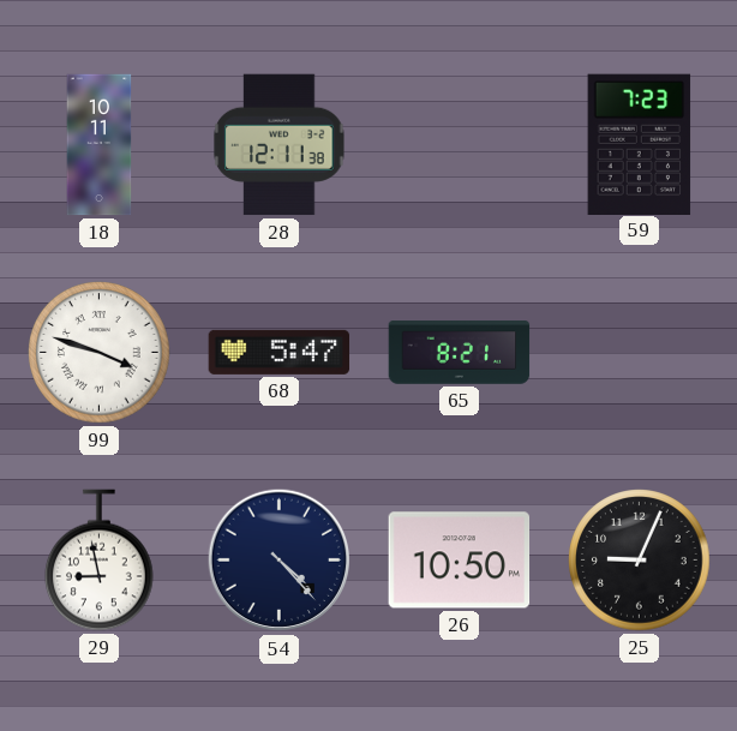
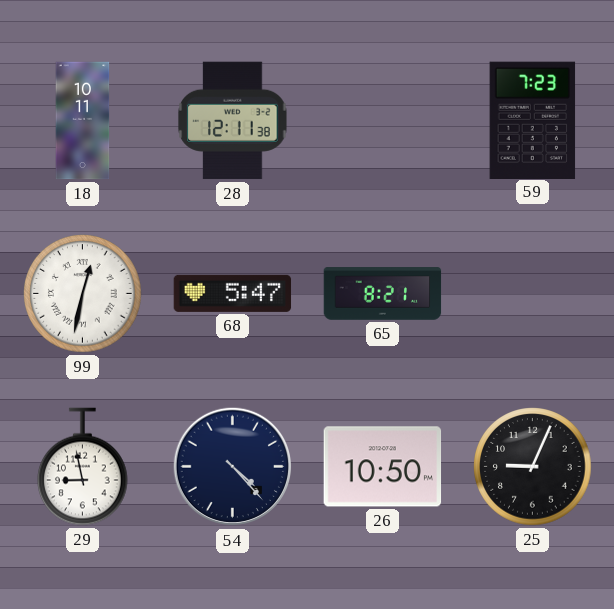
99: 3:48 -> 12:32
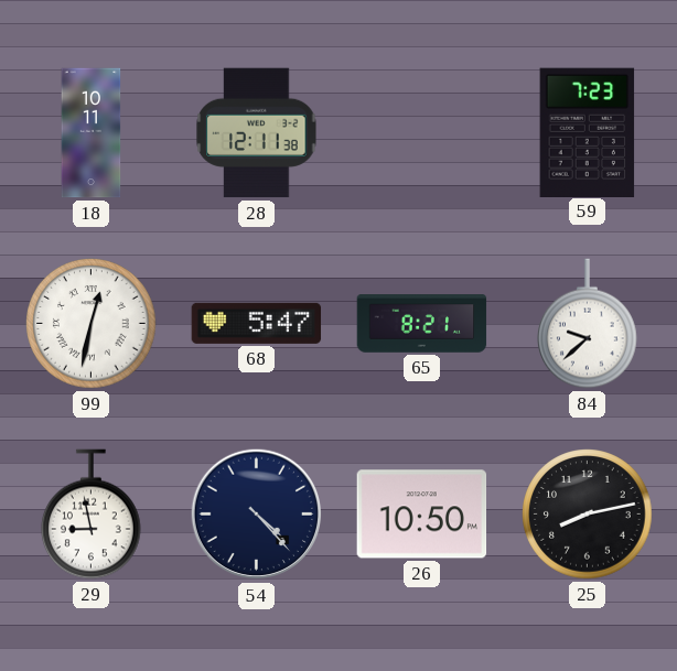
84: none -> 9:38
25: 9:04 -> 8:13
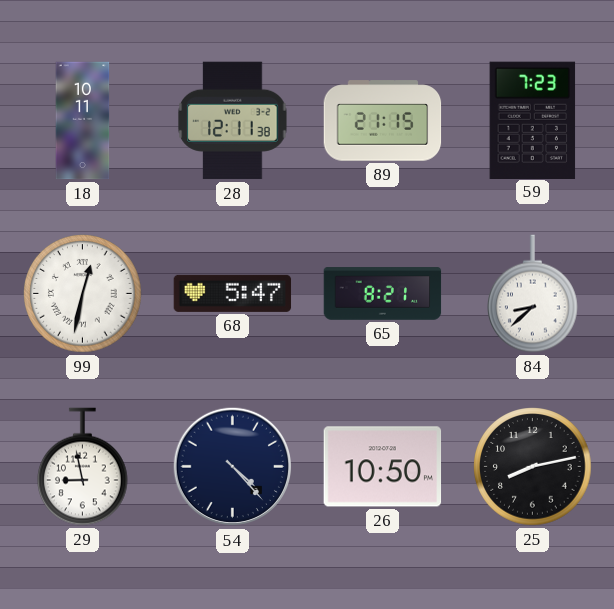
89: none -> 21:15
84: 9:38 -> 8:38
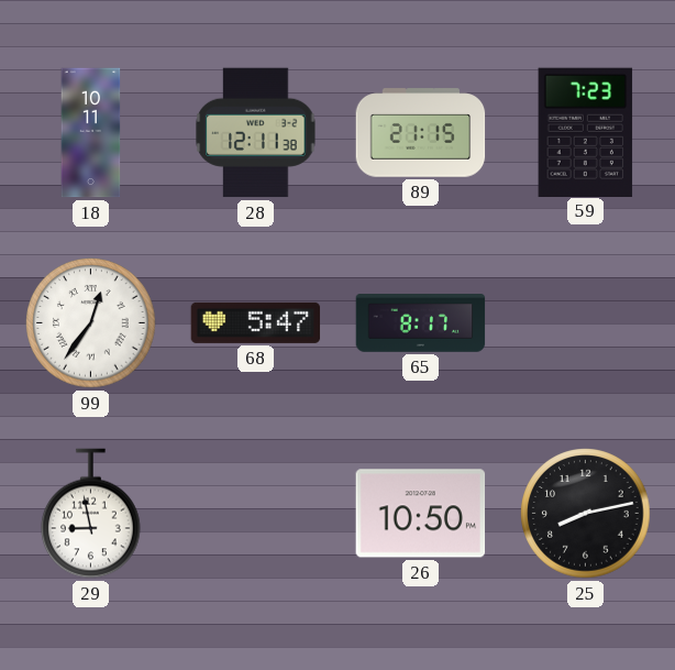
99: 12:32 -> 12:36
65: 8:21 -> 8:17
84: 8:38 -> none
54: 4:23 -> none
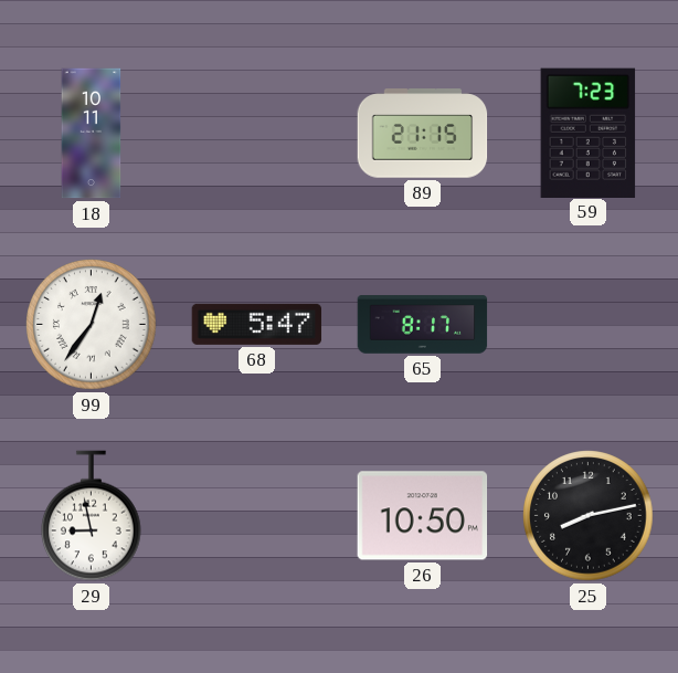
28: 12:11 -> none
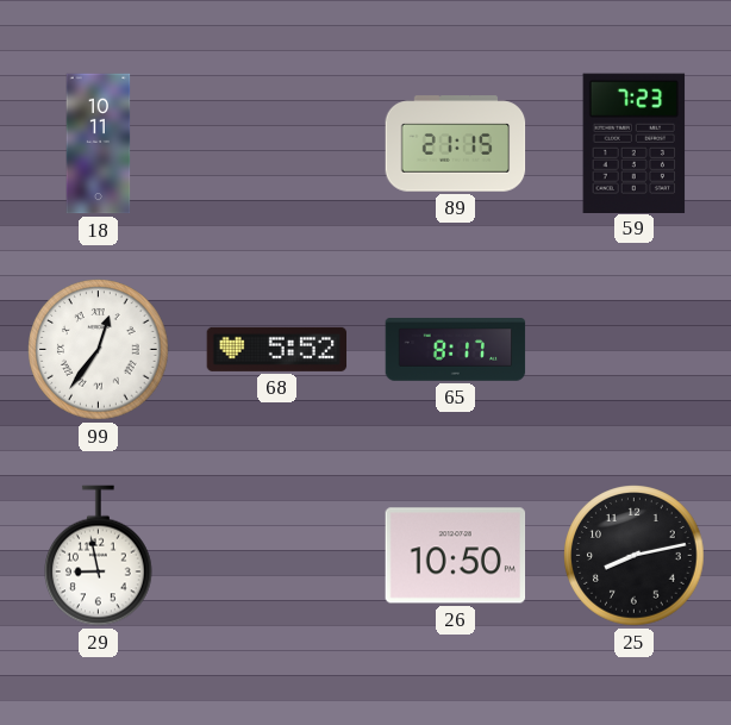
68: 5:47 -> 5:52
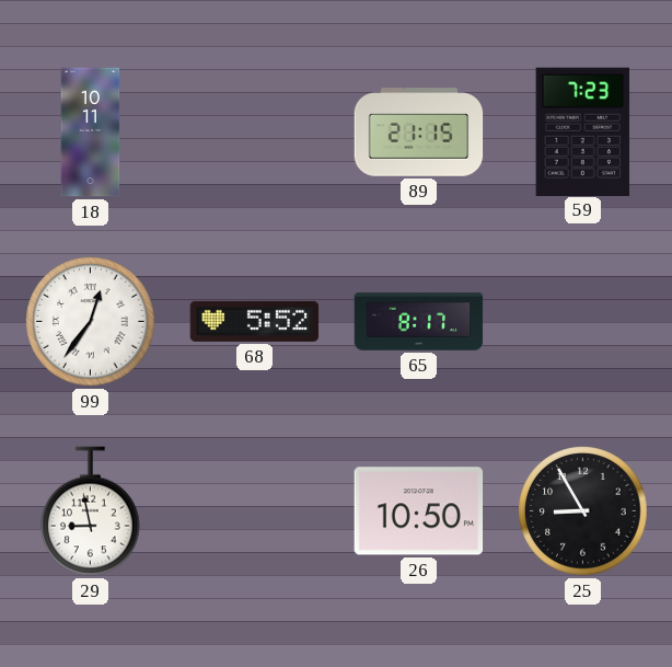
25: 8:13 -> 8:55
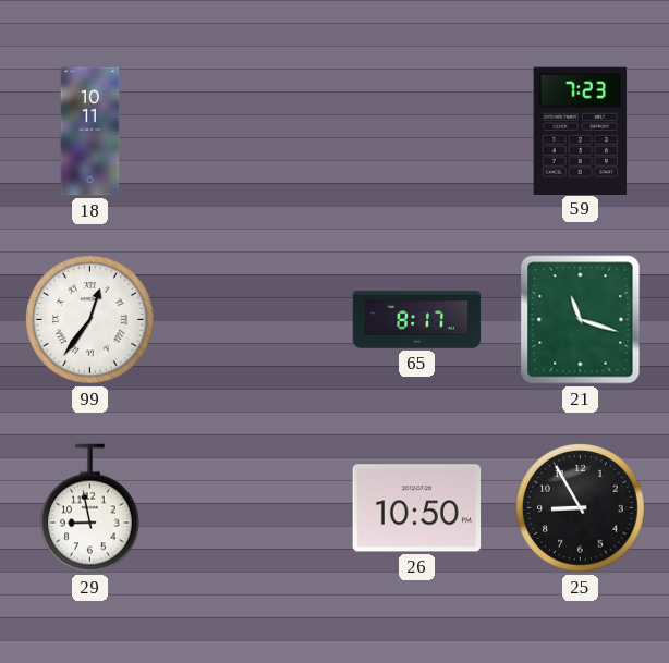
89: 21:15 -> none
68: 5:52 -> none
21: none -> 11:18
